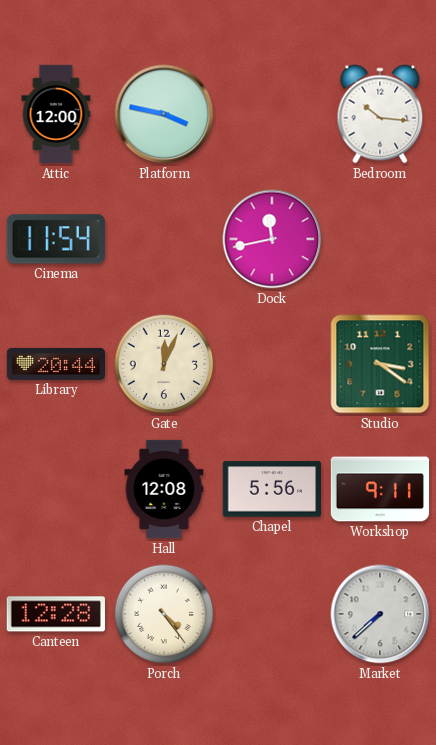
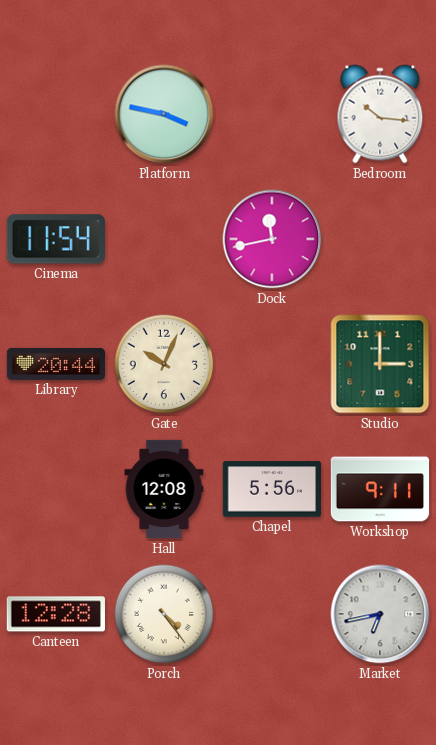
Attic: 12:00 -> none
Gate: 12:04 -> 10:04
Studio: 3:21 -> 3:00
Market: 7:38 -> 6:43
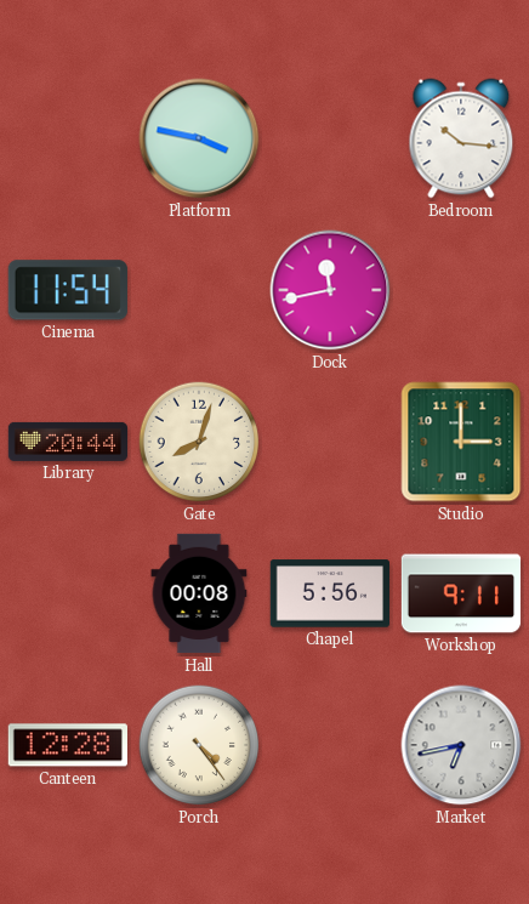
Gate: 10:04 -> 8:03
Hall: 12:08 -> 00:08
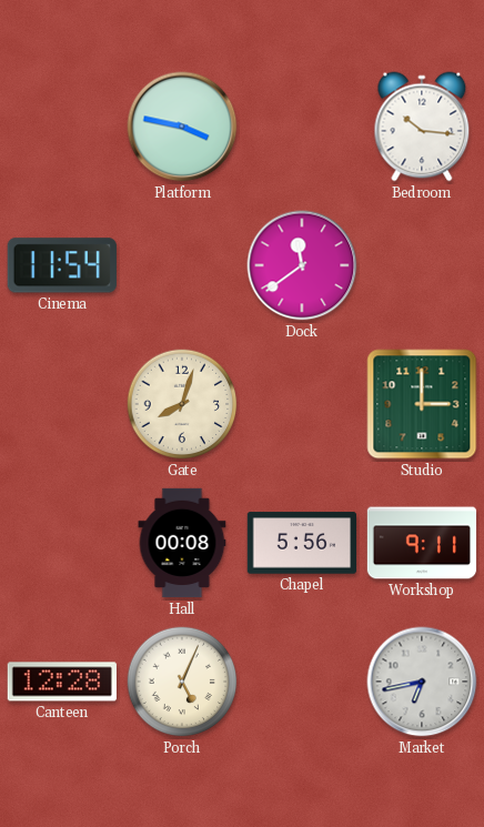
Dock: 11:43 -> 11:39
Library: 20:44 -> none
Porch: 4:24 -> 5:04
